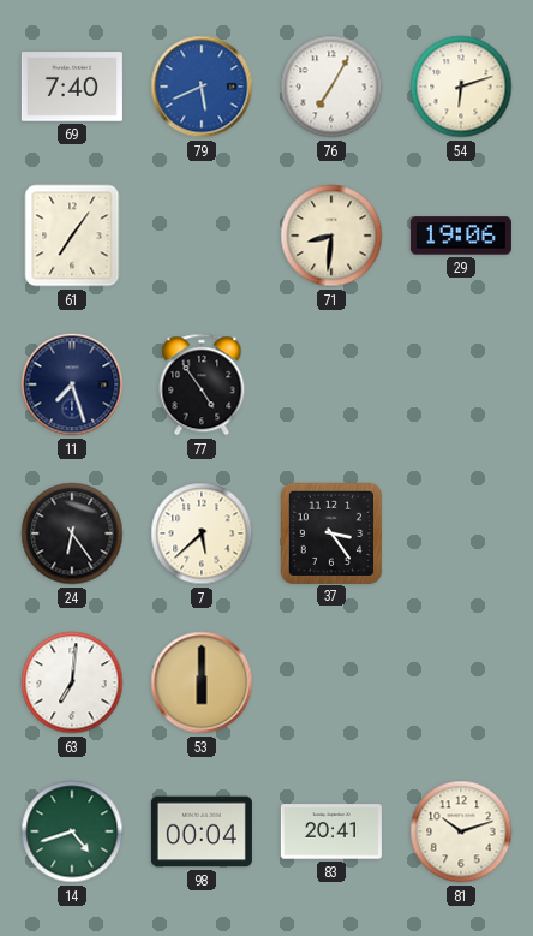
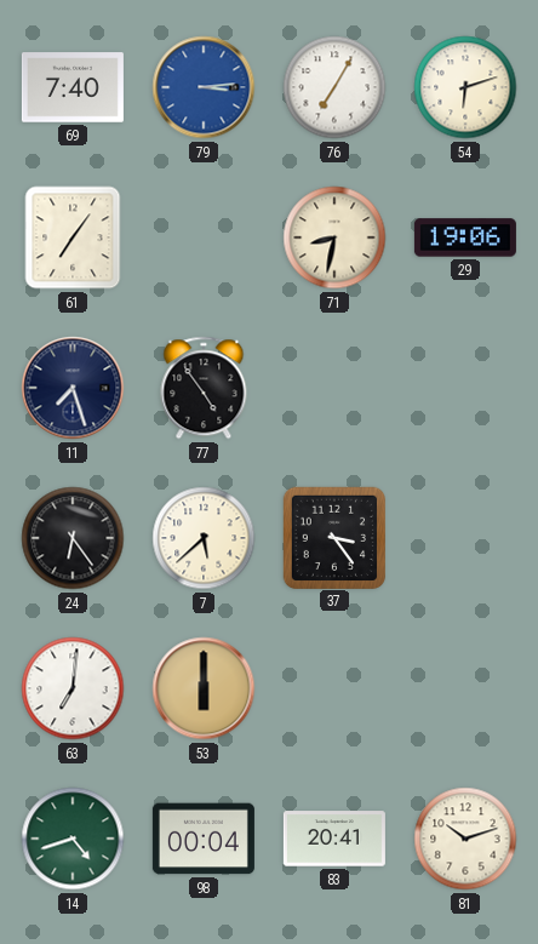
79: 5:41 -> 3:14
71: 8:31 -> 8:32
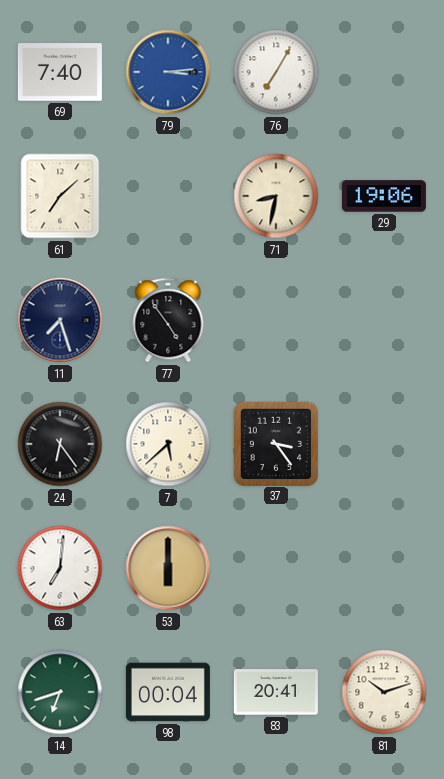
54: 6:12 -> none
61: 7:06 -> 7:08
14: 4:42 -> 6:42
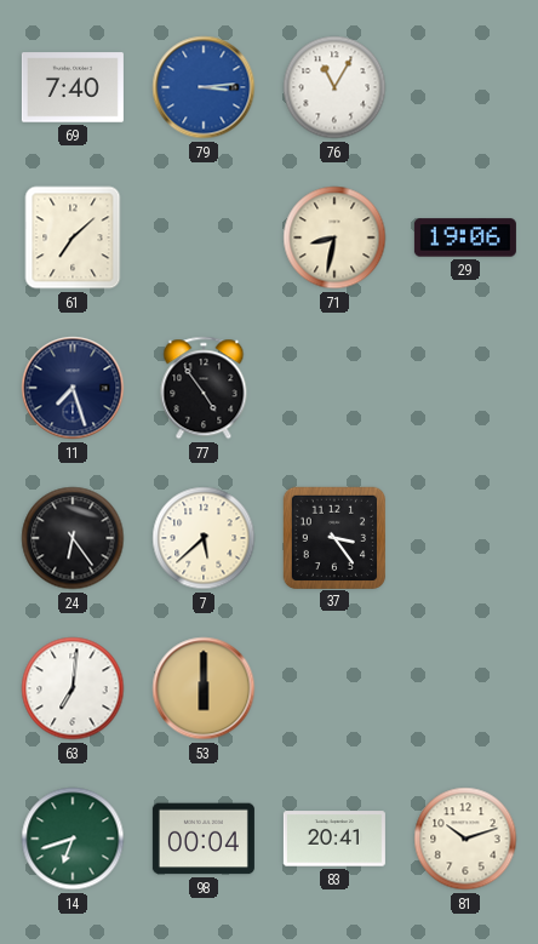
76: 7:05 -> 11:05
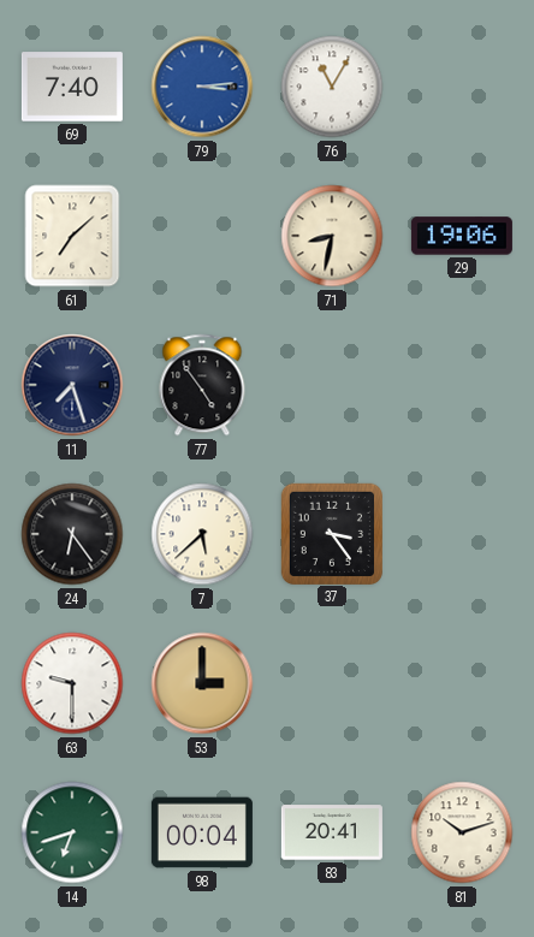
63: 7:01 -> 9:30
53: 6:00 -> 3:00
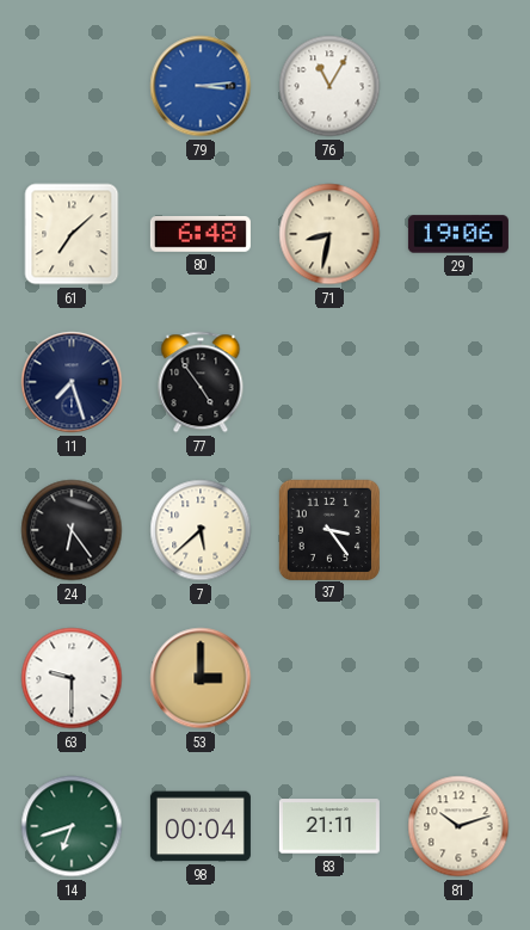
69: 7:40 -> none
80: none -> 6:48
83: 20:41 -> 21:11
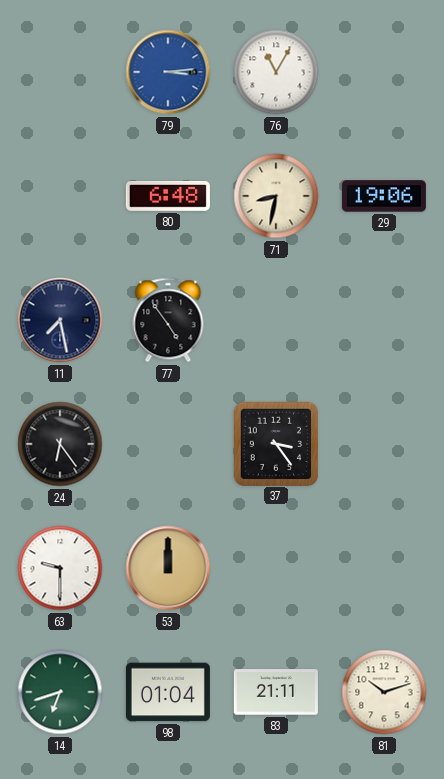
61: 7:08 -> none
11: 7:27 -> 7:28
7: 5:38 -> none
53: 3:00 -> 12:00
98: 00:04 -> 01:04
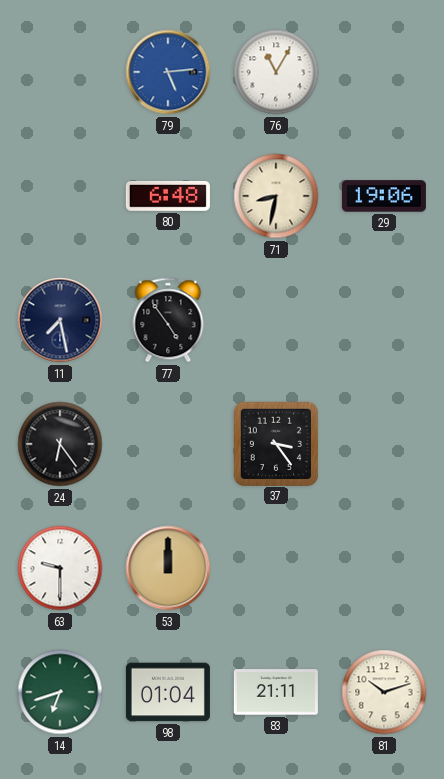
79: 3:14 -> 5:14
